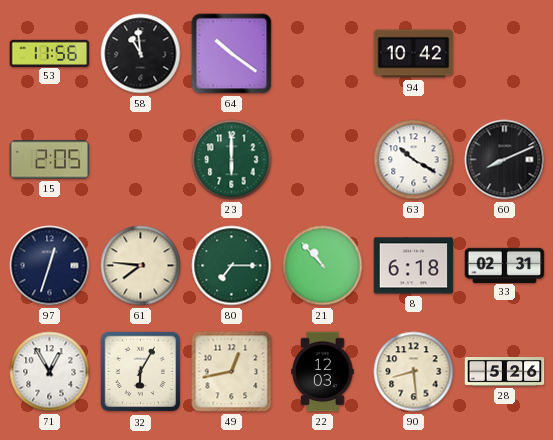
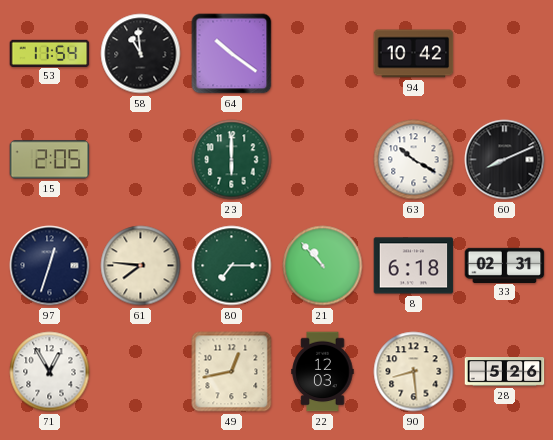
53: 11:56 -> 11:54
32: 6:05 -> none
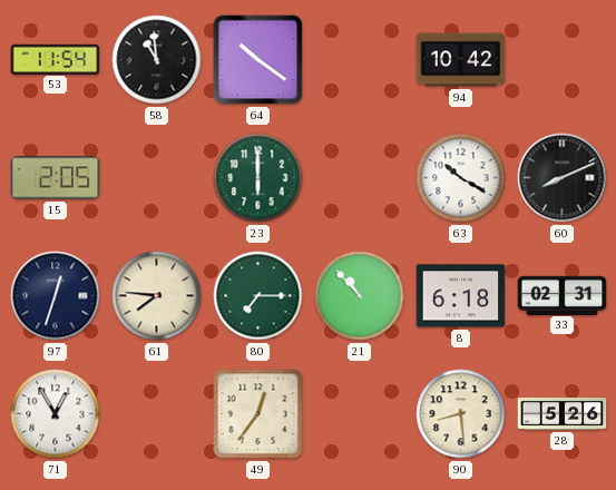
49: 12:43 -> 12:36
22: 12:03 -> none
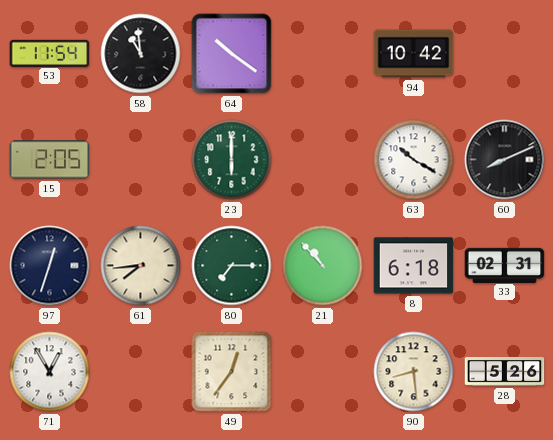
61: 7:46 -> 7:44
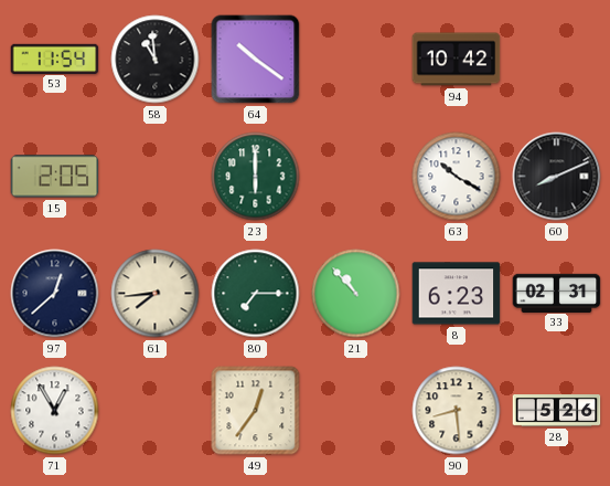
97: 12:33 -> 12:38
8: 6:18 -> 6:23
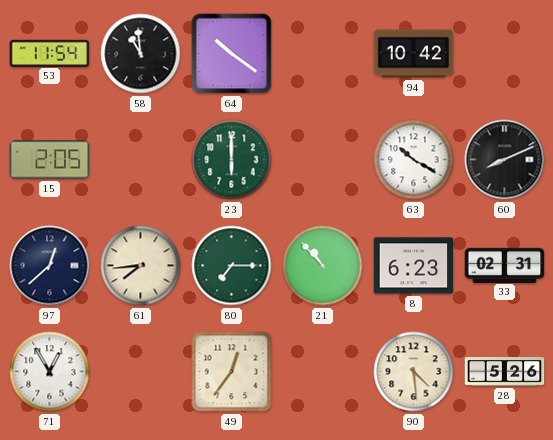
90: 8:29 -> 4:29
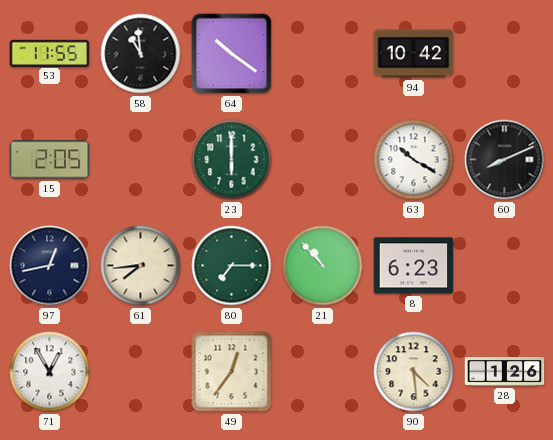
53: 11:54 -> 11:55
97: 12:38 -> 12:43
33: 02:31 -> none
28: 5:26 -> 1:26
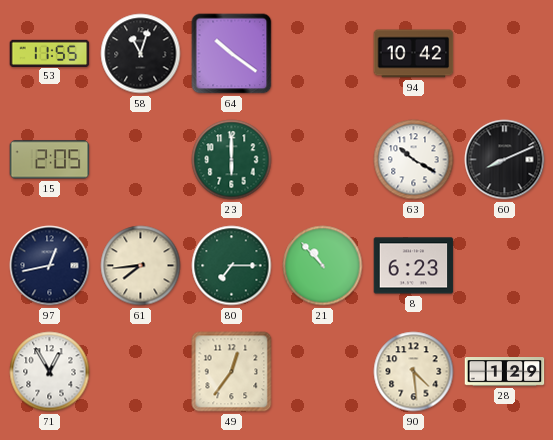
58: 10:59 -> 11:03
28: 1:26 -> 1:29
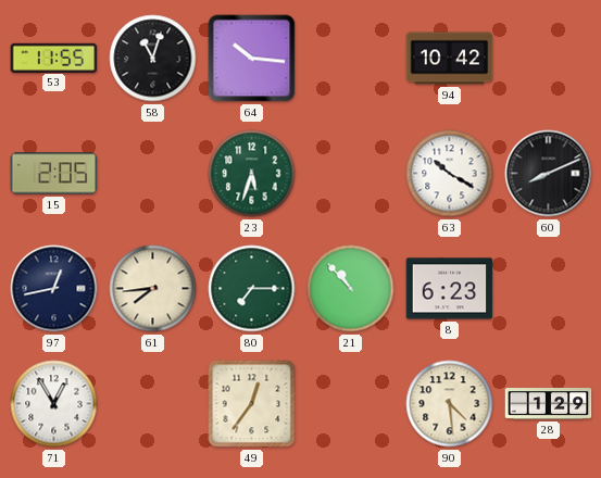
64: 10:21 -> 10:16
23: 6:00 -> 5:33
